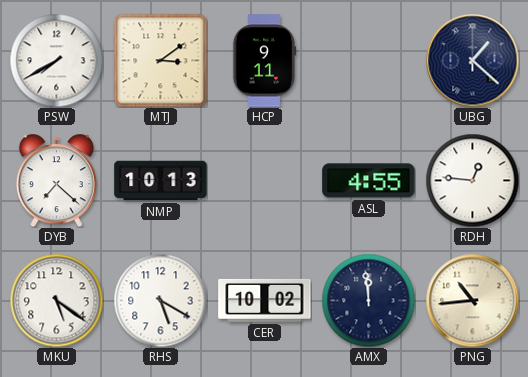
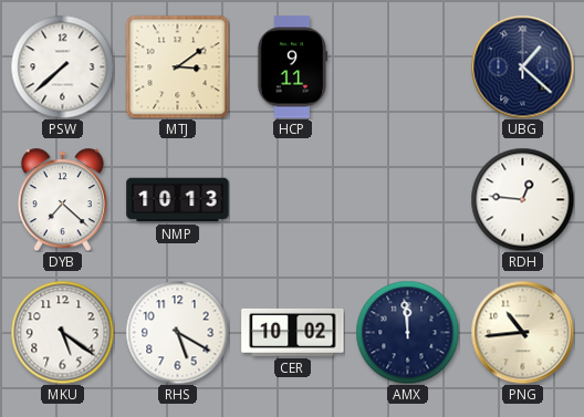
PSW: 7:40 -> 7:38
ASL: 4:55 -> none
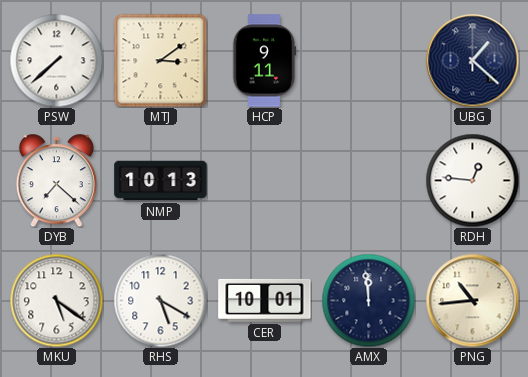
CER: 10:02 -> 10:01
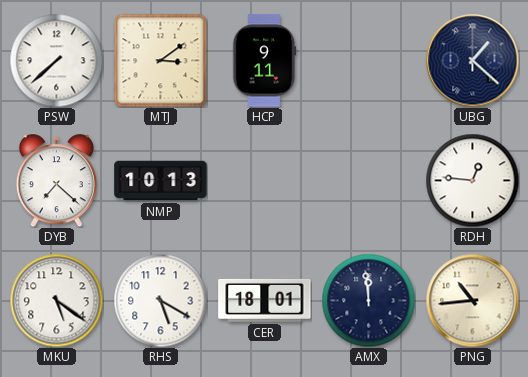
CER: 10:01 -> 18:01
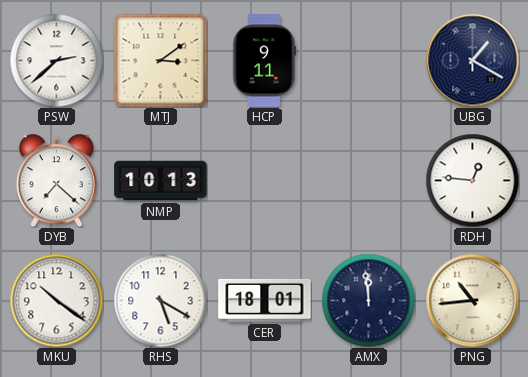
PSW: 7:38 -> 2:38
UBG: 1:22 -> 1:20
MKU: 5:21 -> 10:21
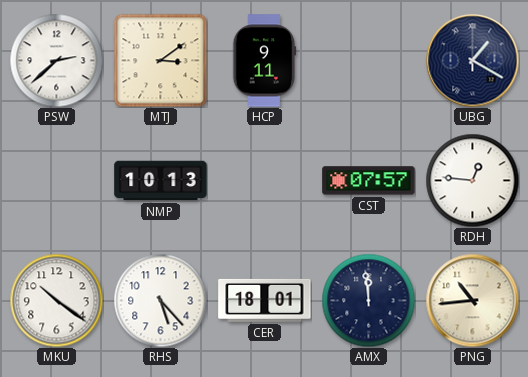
DYB: 7:22 -> none
CST: none -> 07:57
RHS: 5:20 -> 5:23
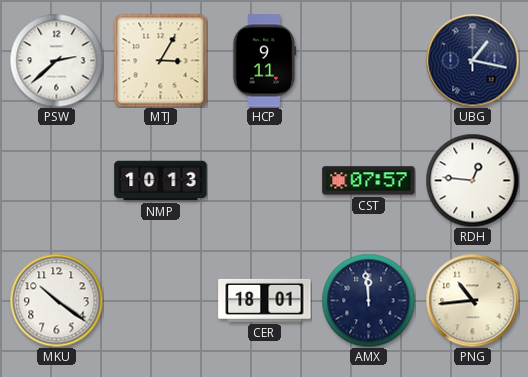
MTJ: 3:09 -> 3:05
UBG: 1:20 -> 1:17
RHS: 5:23 -> none
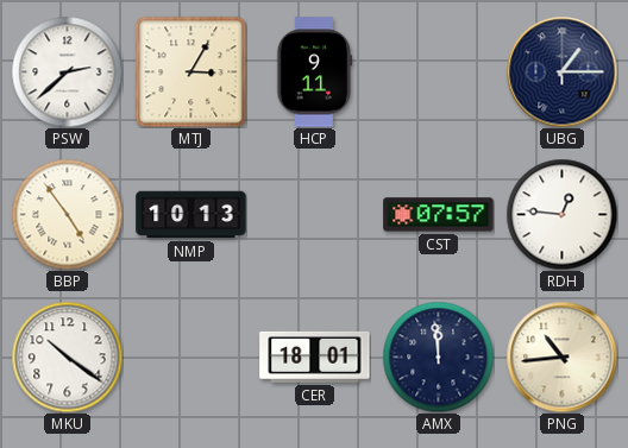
UBG: 1:17 -> 1:15
BBP: none -> 4:54
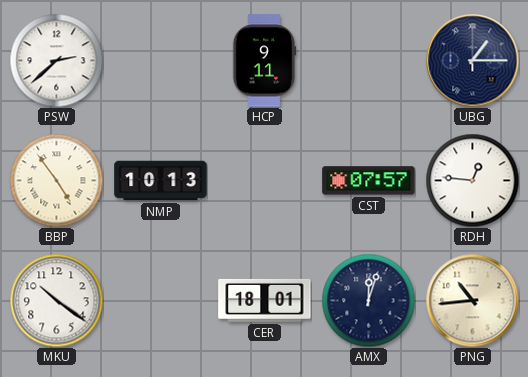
MTJ: 3:05 -> none
AMX: 11:59 -> 12:03
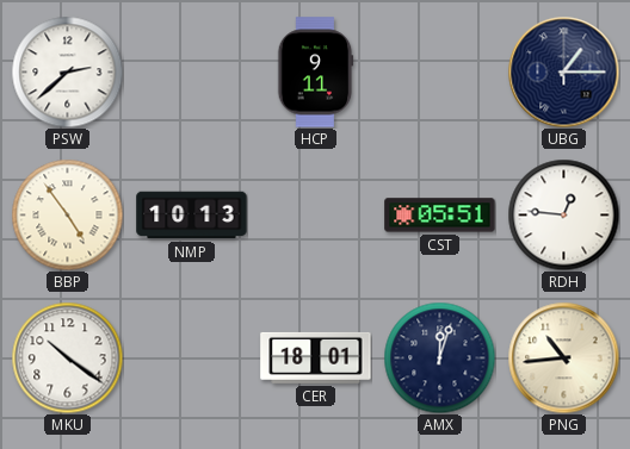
CST: 07:57 -> 05:51
